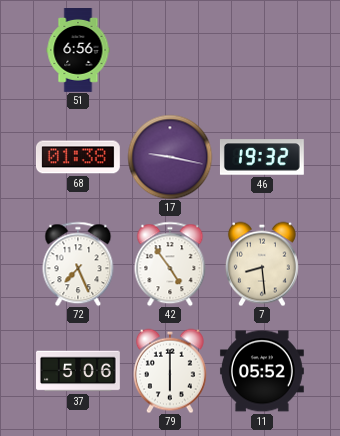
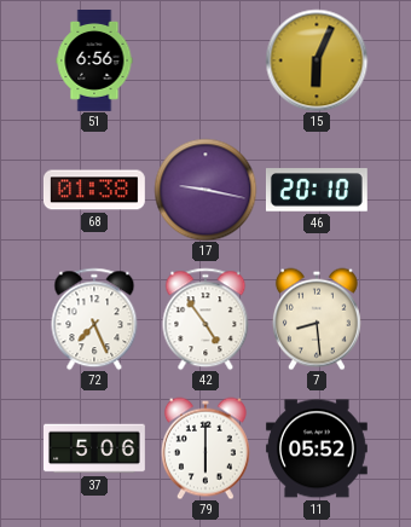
15: none -> 6:04
46: 19:32 -> 20:10
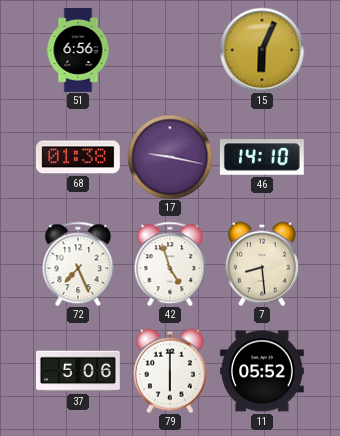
46: 20:10 -> 14:10
42: 4:54 -> 4:57
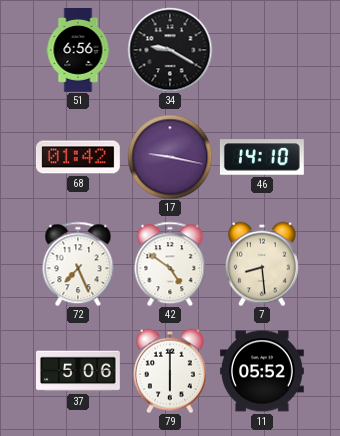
34: none -> 9:20
15: 6:04 -> none
68: 01:38 -> 01:42
42: 4:57 -> 4:51
